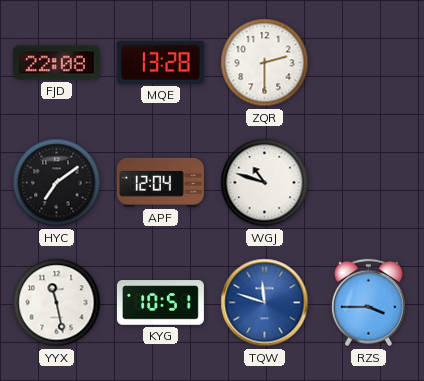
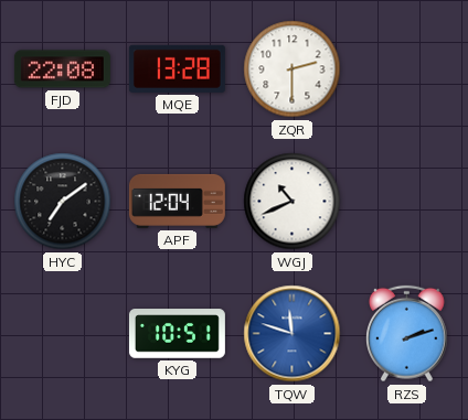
WGJ: 10:48 -> 10:41
YYX: 11:28 -> none
RZS: 3:45 -> 2:12
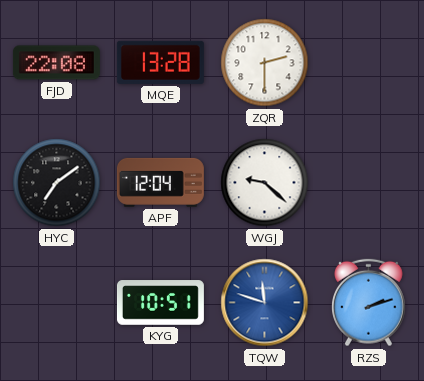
WGJ: 10:41 -> 9:22
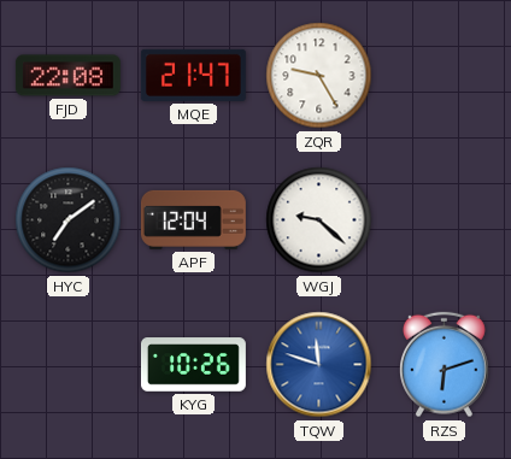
MQE: 13:28 -> 21:47
ZQR: 2:30 -> 9:25
KYG: 10:51 -> 10:26
RZS: 2:12 -> 6:12
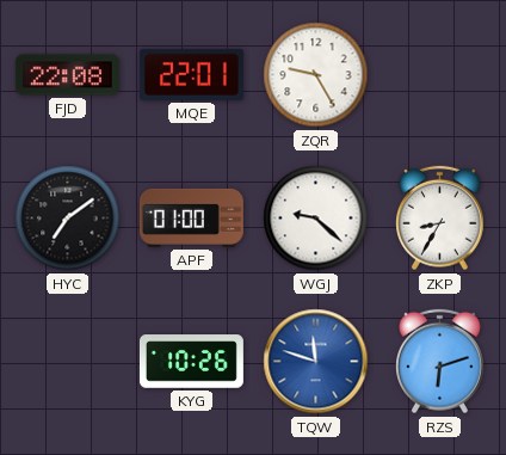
MQE: 21:47 -> 22:01
APF: 12:04 -> 01:00
ZKP: none -> 8:35
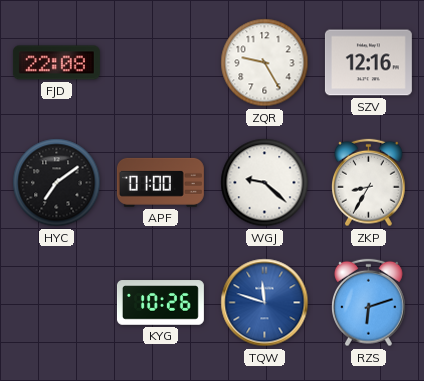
MQE: 22:01 -> none
SZV: none -> 12:16
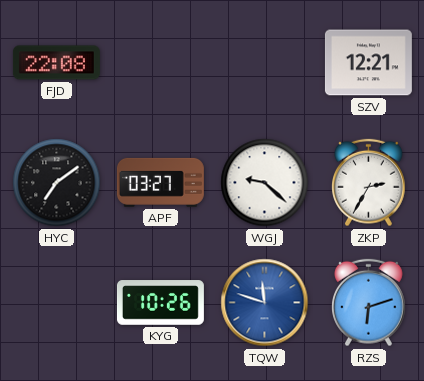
ZQR: 9:25 -> none
SZV: 12:16 -> 12:21
APF: 01:00 -> 03:27
ZKP: 8:35 -> 2:35
